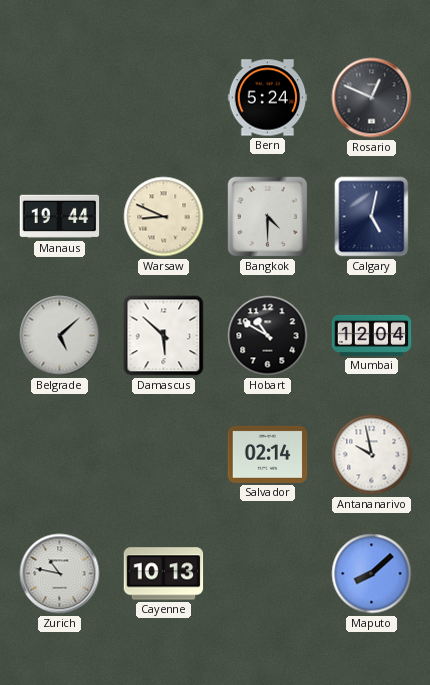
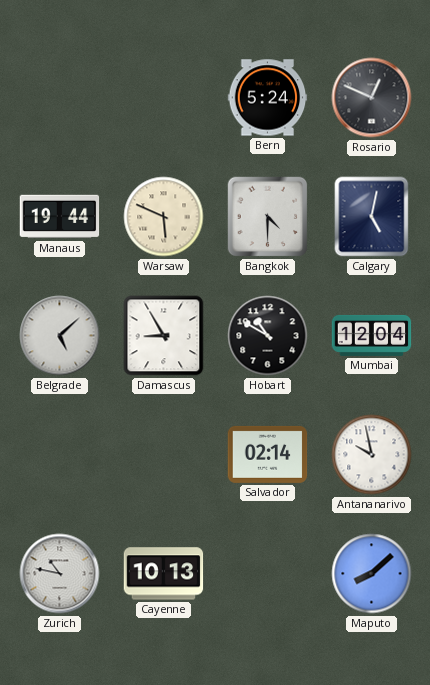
Warsaw: 8:49 -> 5:49
Damascus: 5:52 -> 8:55
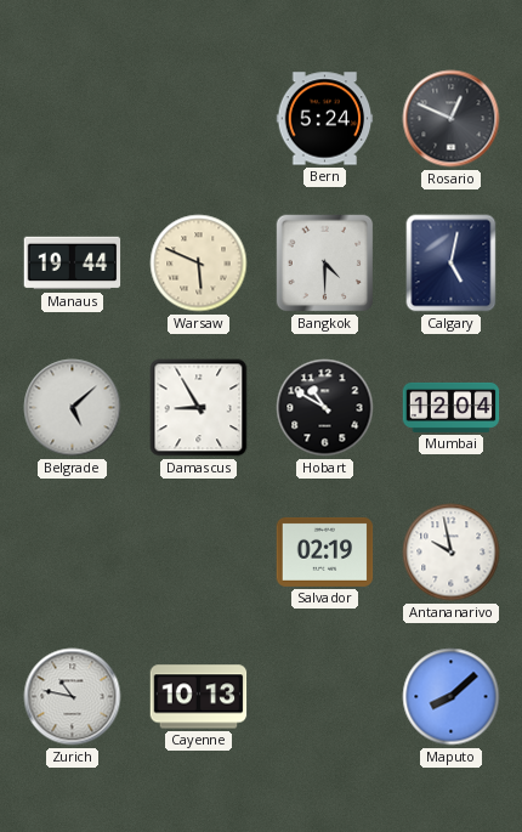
Salvador: 02:14 -> 02:19
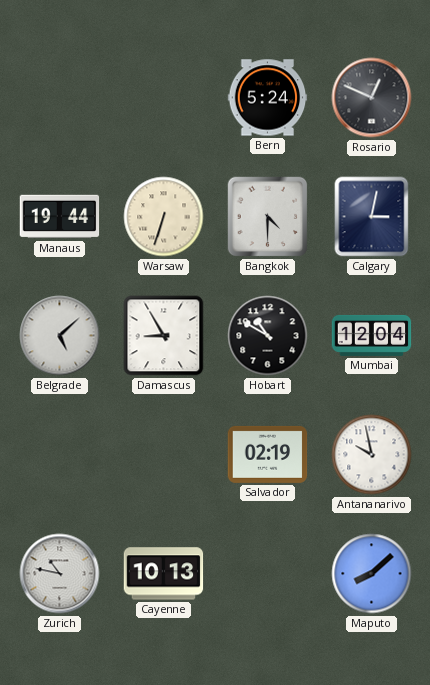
Warsaw: 5:49 -> 6:33
Calgary: 5:02 -> 3:02
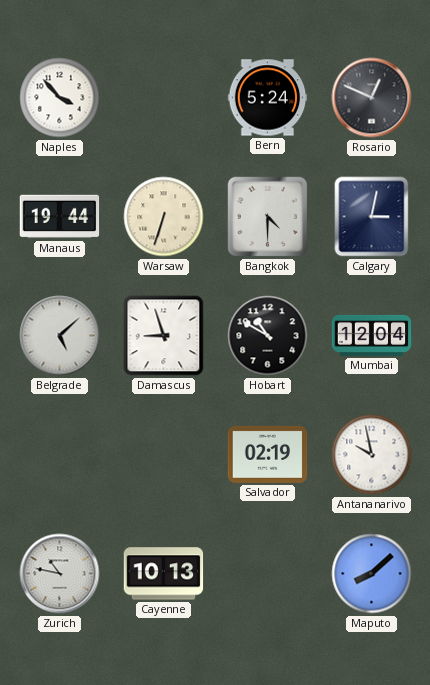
Naples: none -> 3:53
Damascus: 8:55 -> 8:57
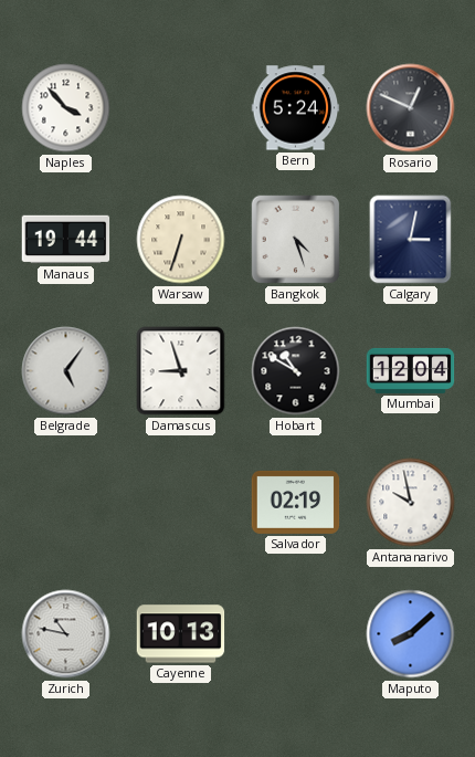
Bangkok: 4:30 -> 4:27
Belgrade: 5:08 -> 5:06
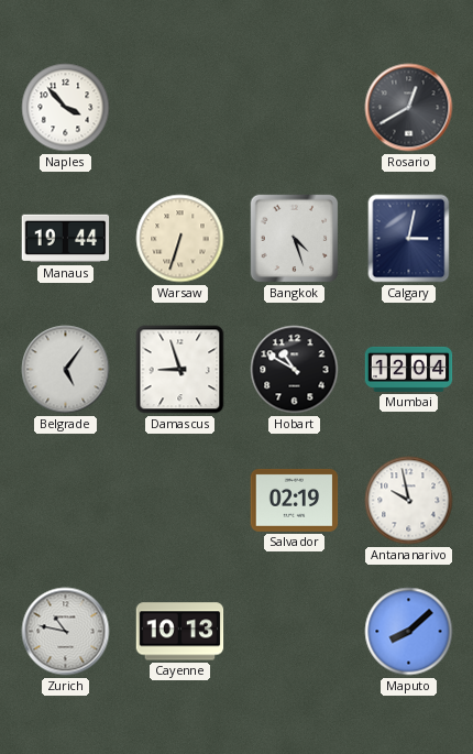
Bern: 5:24 -> none
Rosario: 12:49 -> 12:40
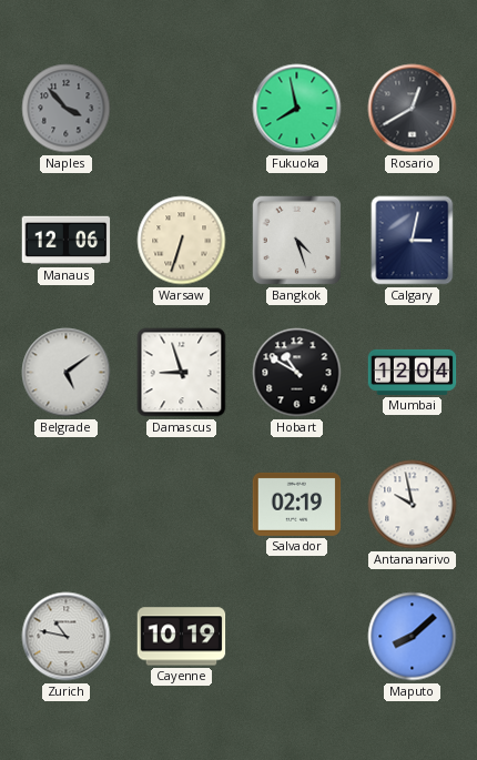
Naples dial: white -> grey
Fukuoka: none -> 7:58
Manaus: 19:44 -> 12:06
Belgrade: 5:06 -> 5:09
Cayenne: 10:13 -> 10:19
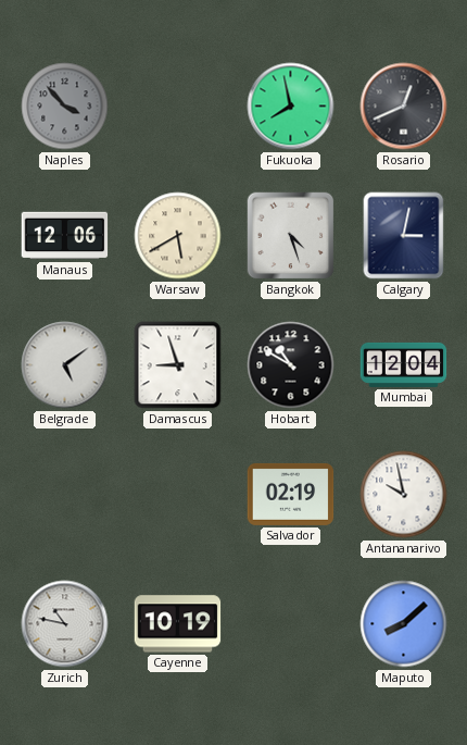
Rosario: 12:40 -> 12:41
Warsaw: 6:33 -> 5:40
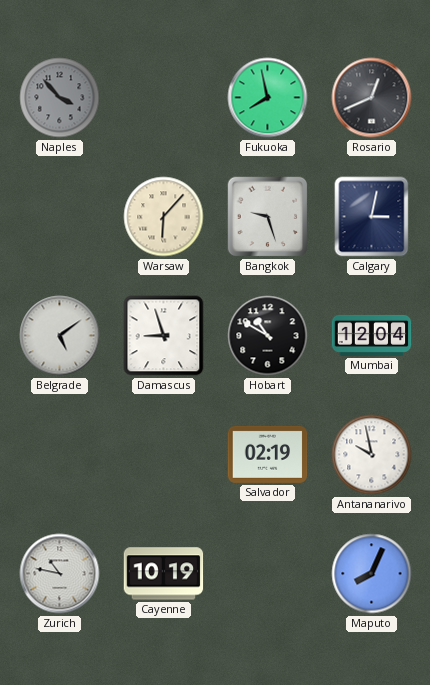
Manaus: 12:06 -> none
Warsaw: 5:40 -> 6:07
Bangkok: 4:27 -> 9:27
Maputo: 8:08 -> 8:04
